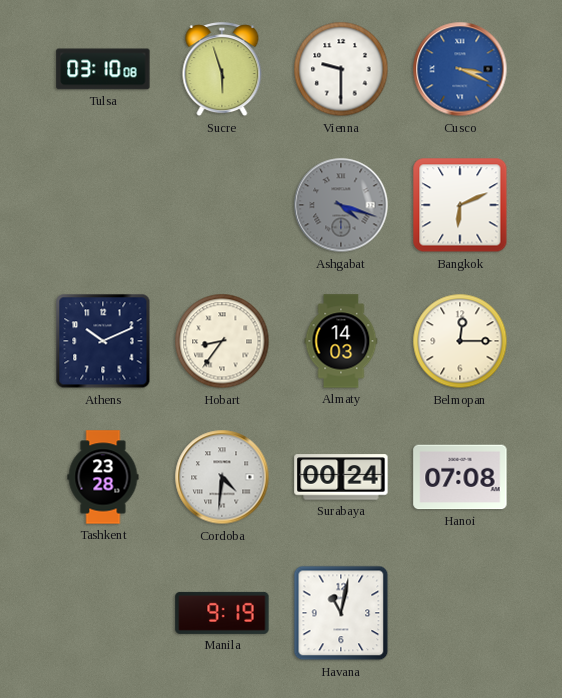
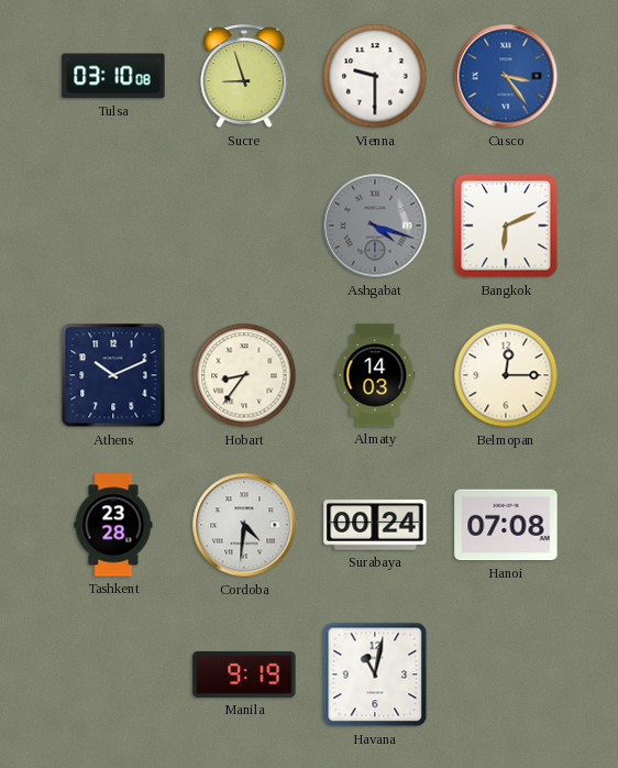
Sucre: 5:57 -> 8:57
Cusco: 3:19 -> 3:24
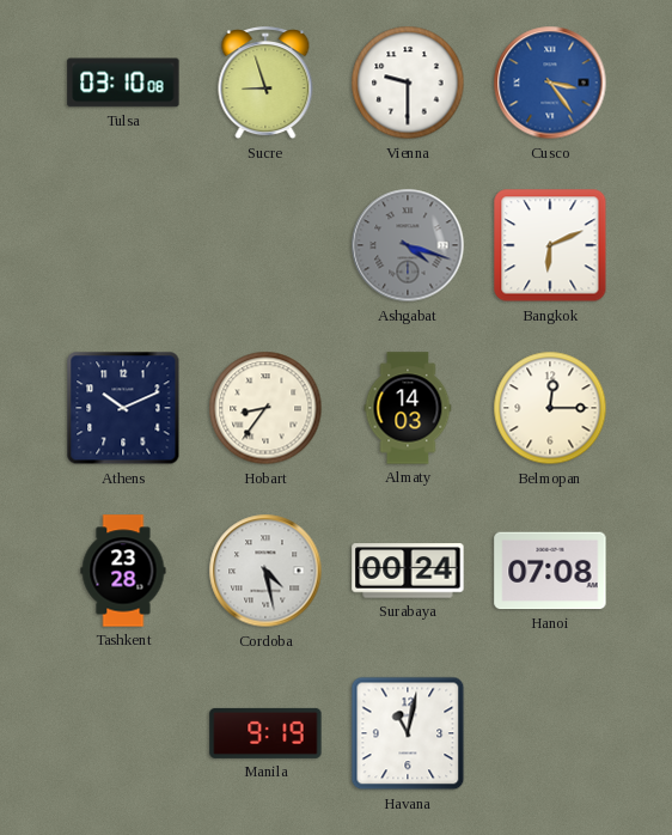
Cordoba: 4:31 -> 4:28
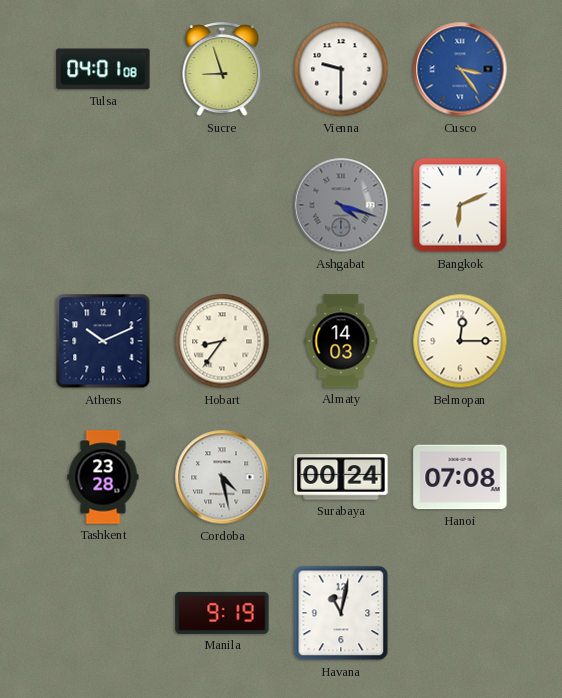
Tulsa: 03:10 -> 04:01
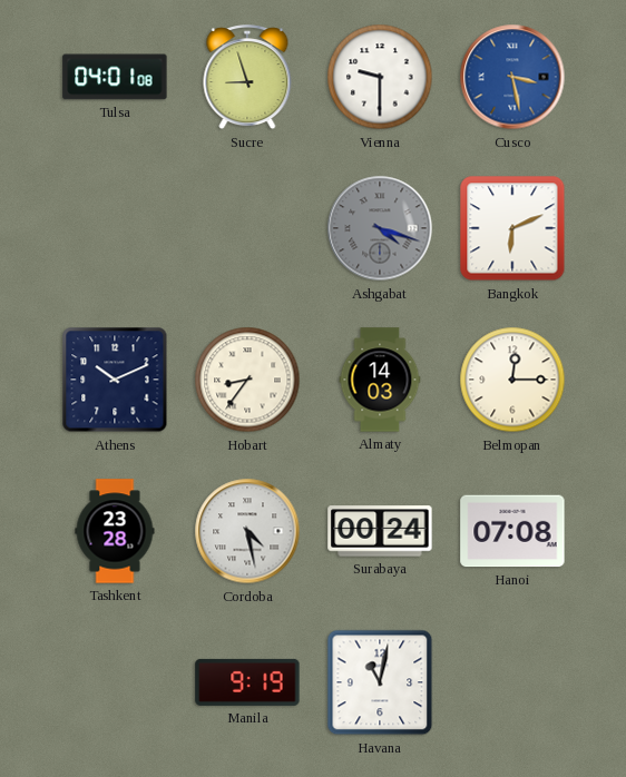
Cusco: 3:24 -> 3:28
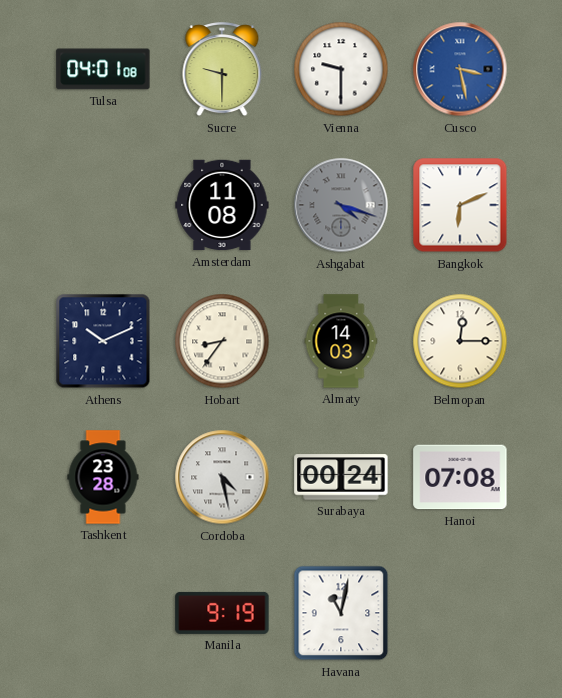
Sucre: 8:57 -> 9:30
Amsterdam: none -> 11:08
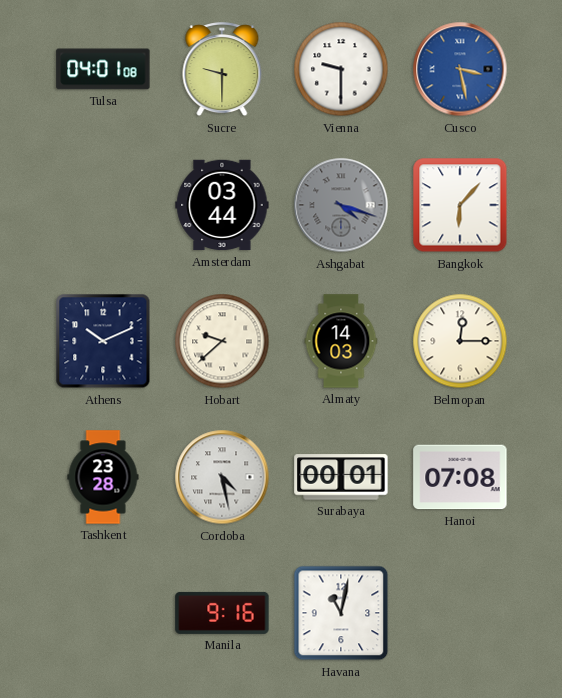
Amsterdam: 11:08 -> 03:44
Bangkok: 6:11 -> 6:07
Hobart: 8:36 -> 9:38
Surabaya: 00:24 -> 00:01
Manila: 9:19 -> 9:16
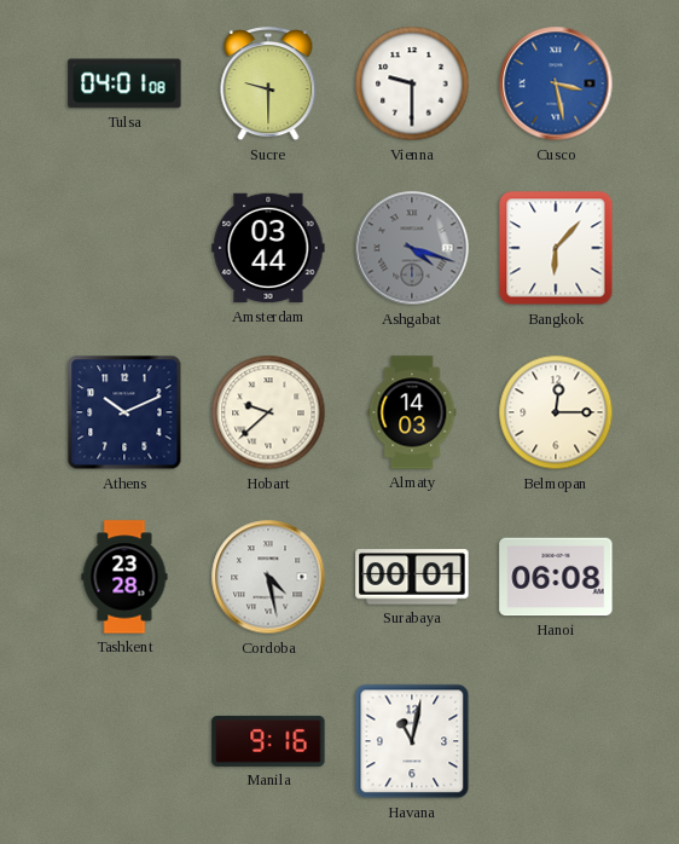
Hanoi: 07:08 -> 06:08
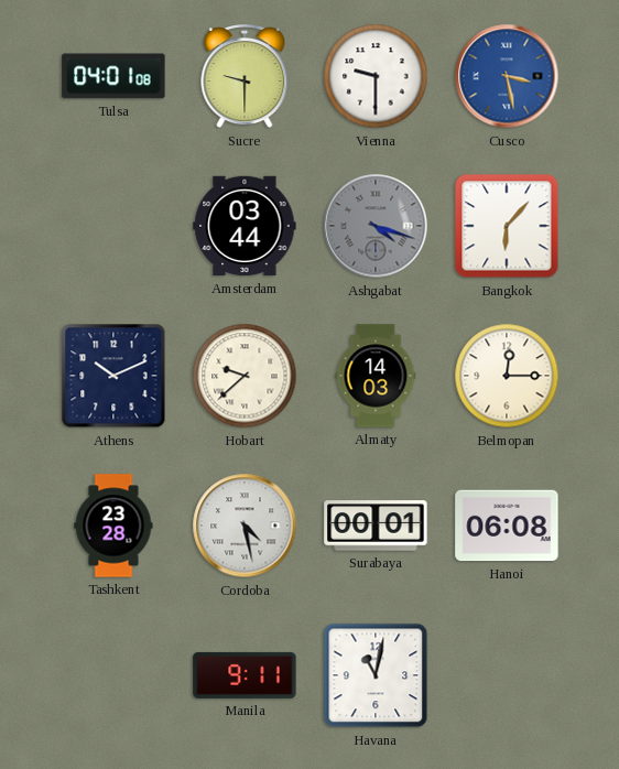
Manila: 9:16 -> 9:11
